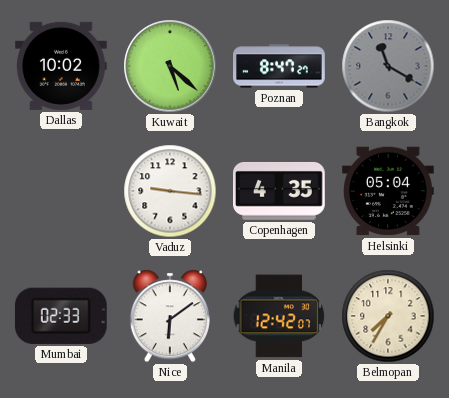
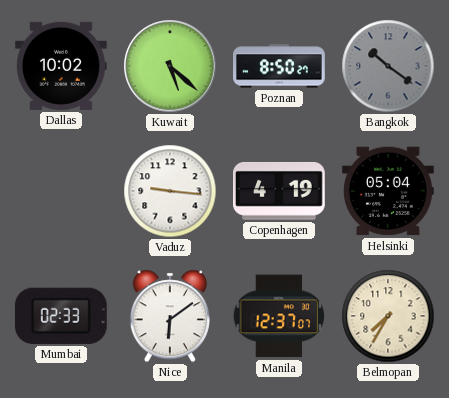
Poznan: 8:47 -> 8:50
Bangkok: 11:20 -> 10:21
Copenhagen: 4:35 -> 4:19
Manila: 12:42 -> 12:37
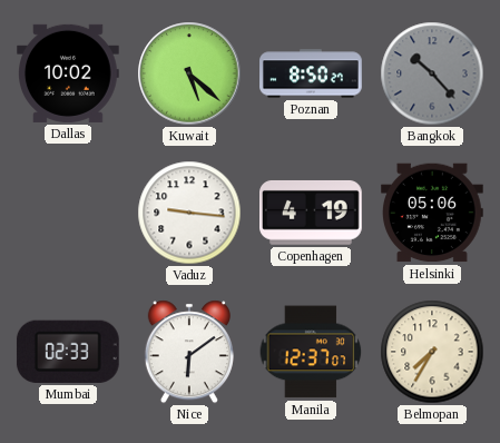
Bangkok: 10:21 -> 10:23
Helsinki: 05:04 -> 05:06
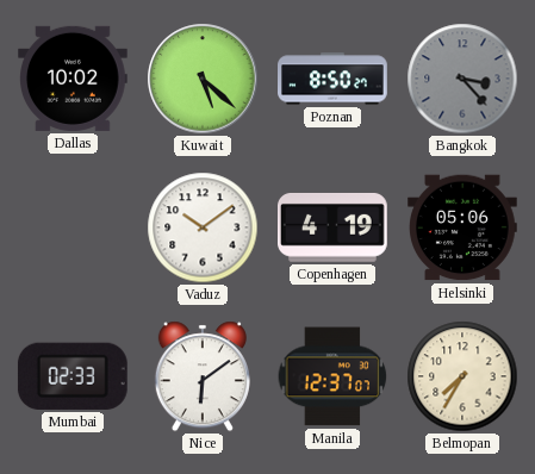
Bangkok: 10:23 -> 3:23
Vaduz: 9:16 -> 10:09
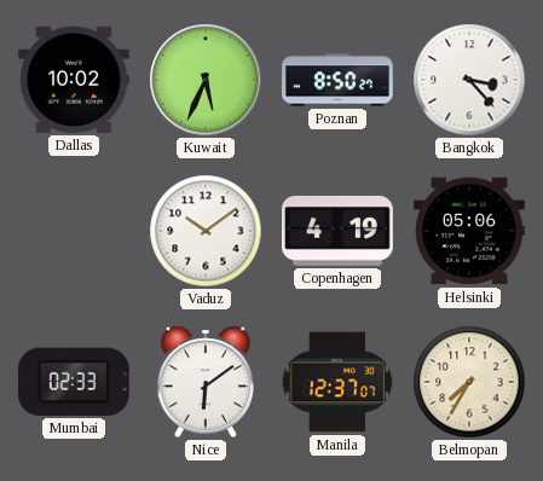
Kuwait: 5:22 -> 5:34
Bangkok dial: grey -> white
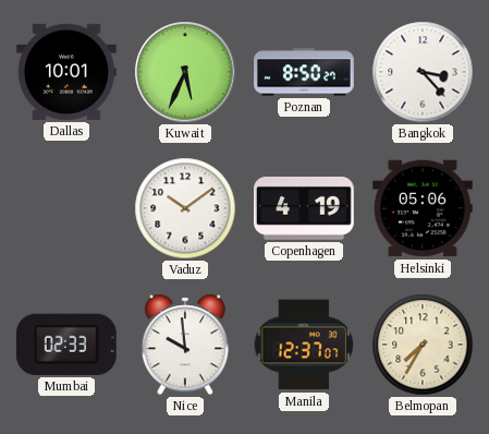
Dallas: 10:02 -> 10:01
Nice: 6:09 -> 9:59
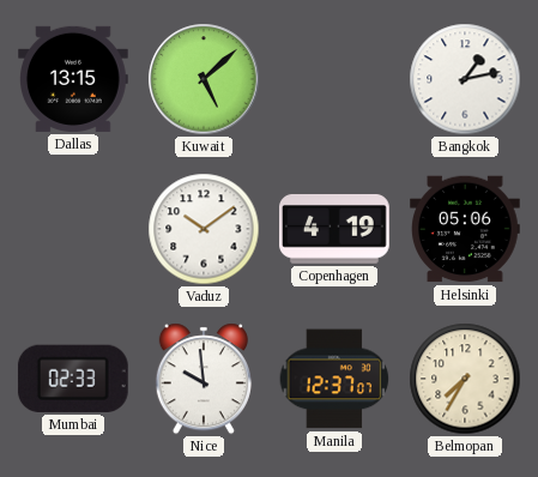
Dallas: 10:01 -> 13:15
Kuwait: 5:34 -> 5:08
Poznan: 8:50 -> none
Bangkok: 3:23 -> 1:13
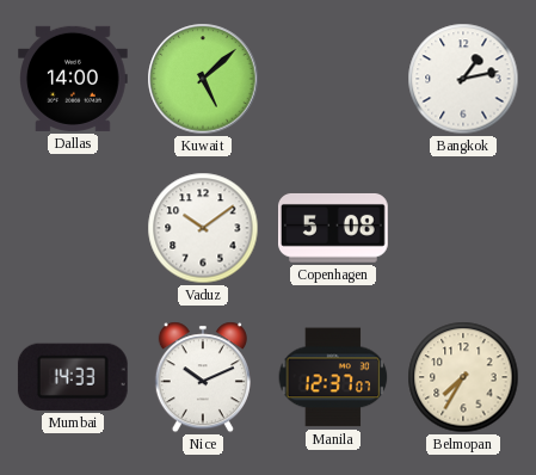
Dallas: 13:15 -> 14:00
Copenhagen: 4:19 -> 5:08
Helsinki: 05:06 -> none
Mumbai: 02:33 -> 14:33
Nice: 9:59 -> 10:11
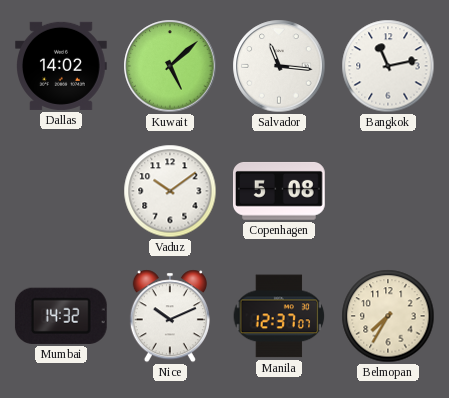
Dallas: 14:00 -> 14:02
Salvador: none -> 11:16
Bangkok: 1:13 -> 11:13
Mumbai: 14:33 -> 14:32
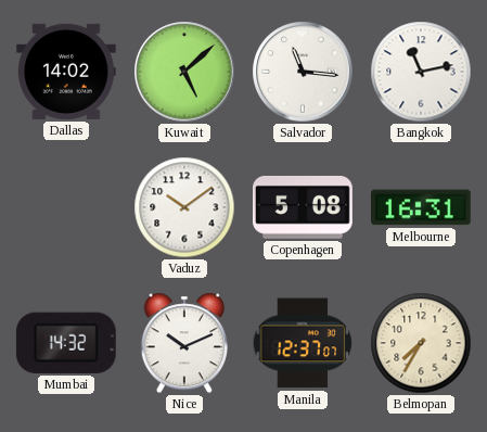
Melbourne: none -> 16:31
